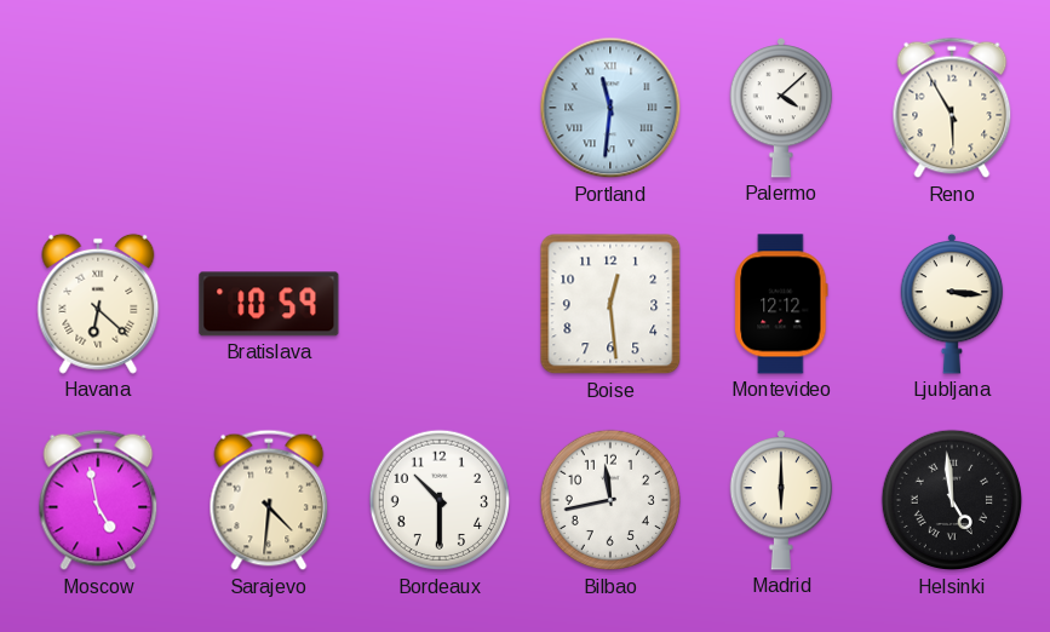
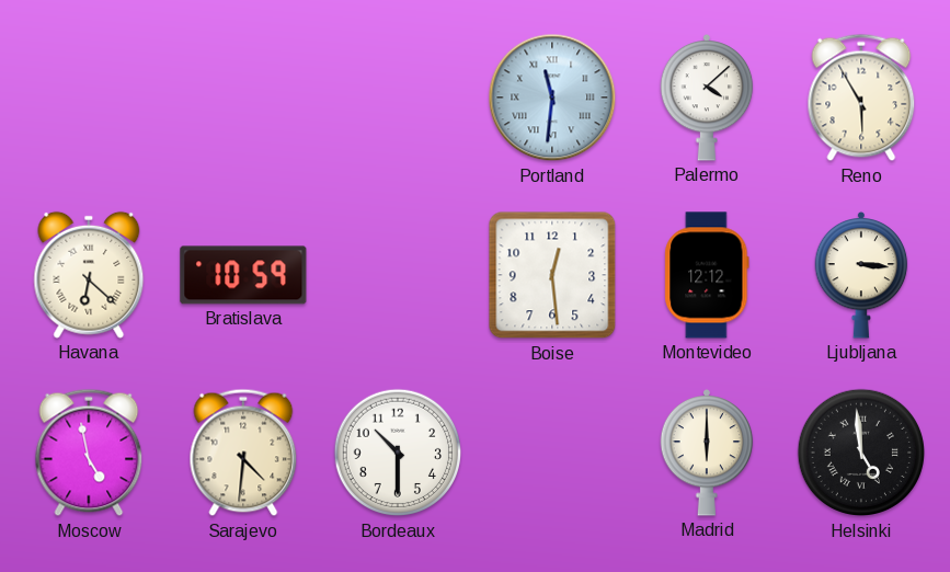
Bilbao: 11:43 -> none
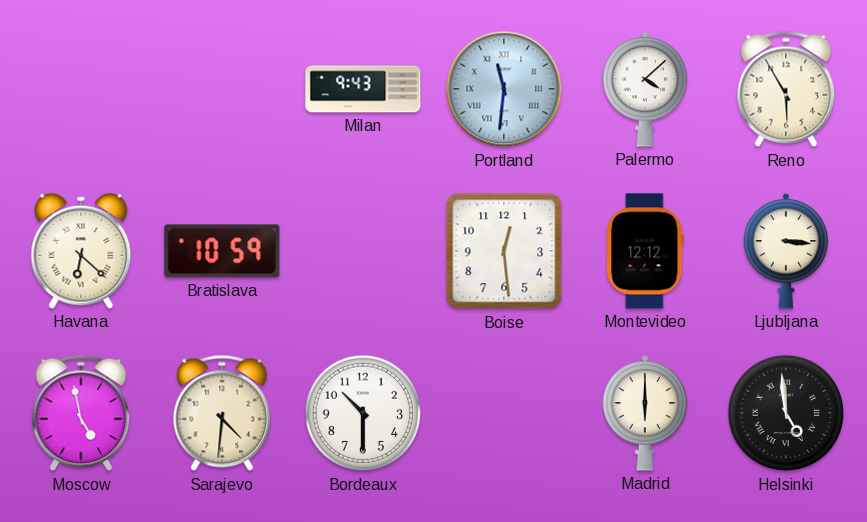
Milan: none -> 9:43
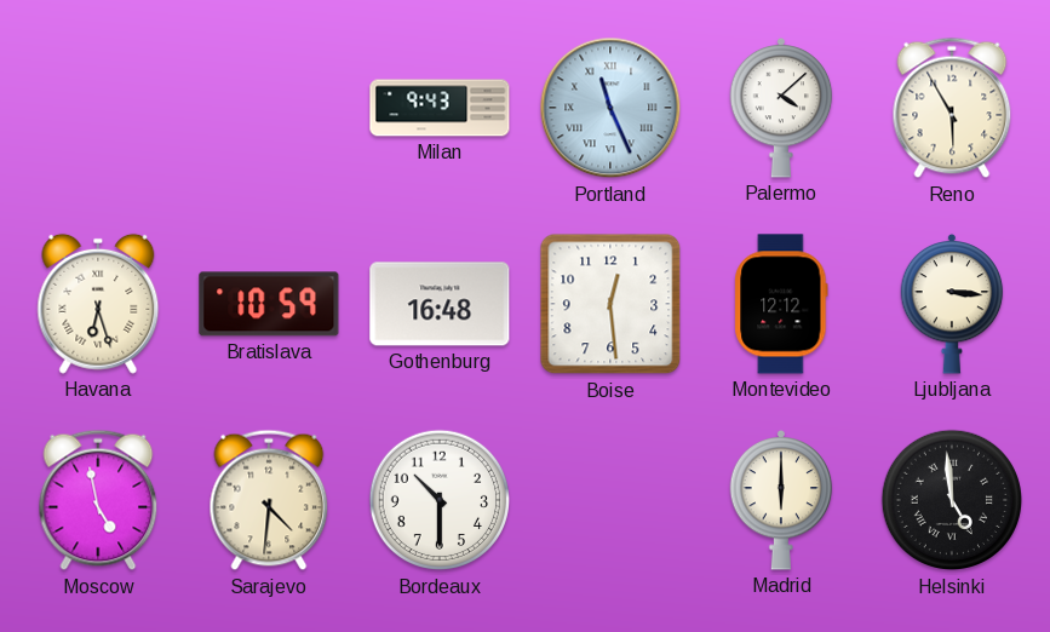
Portland: 11:31 -> 11:26
Havana: 6:22 -> 6:27
Gothenburg: none -> 16:48
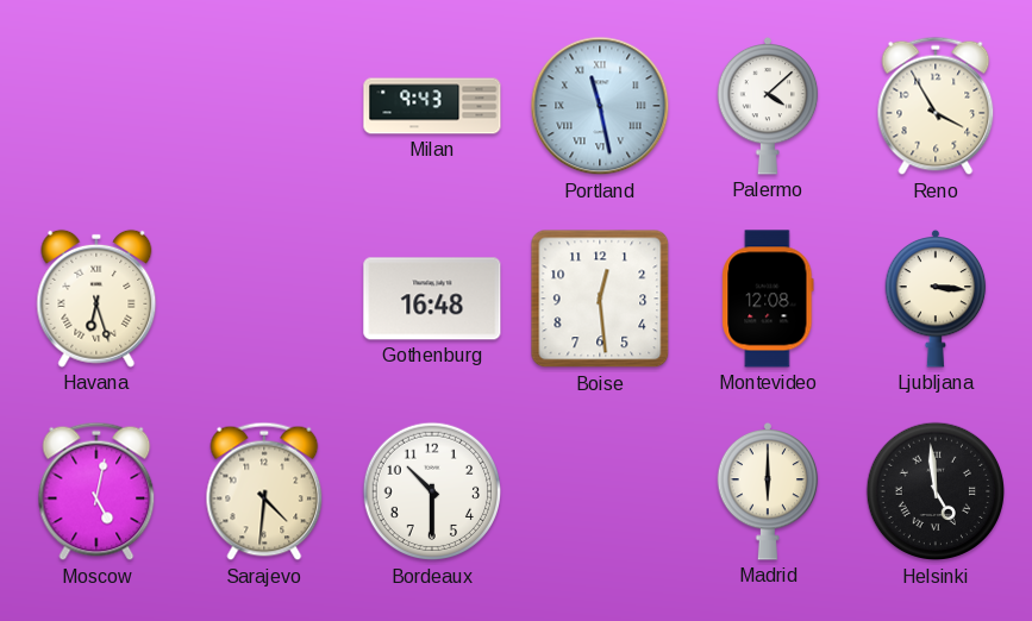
Portland: 11:26 -> 11:28
Reno: 5:55 -> 3:55
Bratislava: 10:59 -> none
Montevideo: 12:12 -> 12:08
Moscow: 4:58 -> 5:02
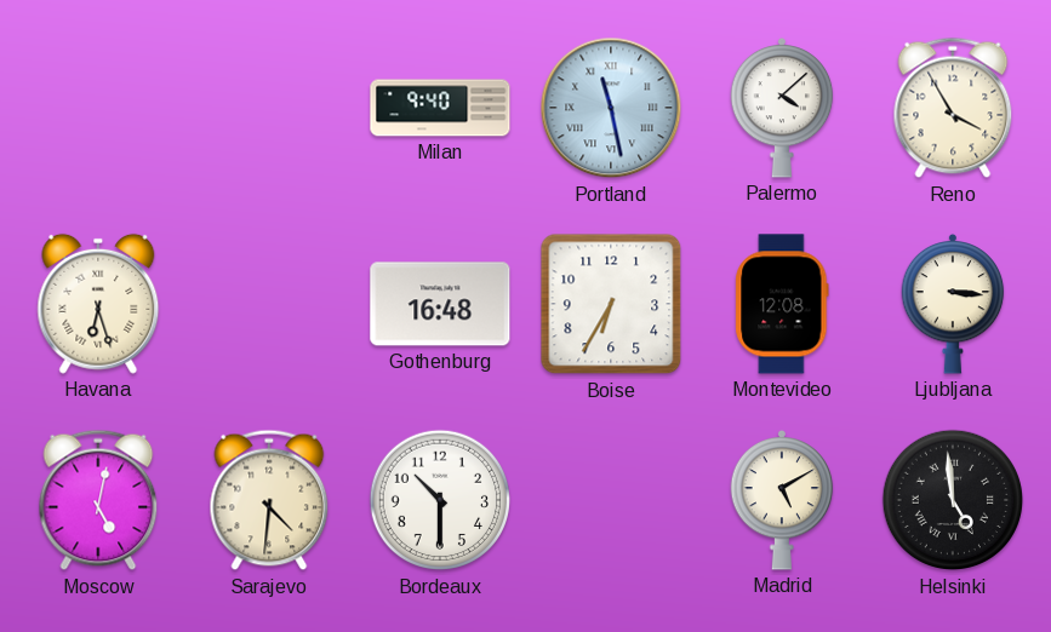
Milan: 9:43 -> 9:40
Boise: 12:29 -> 6:35
Madrid: 6:00 -> 5:10
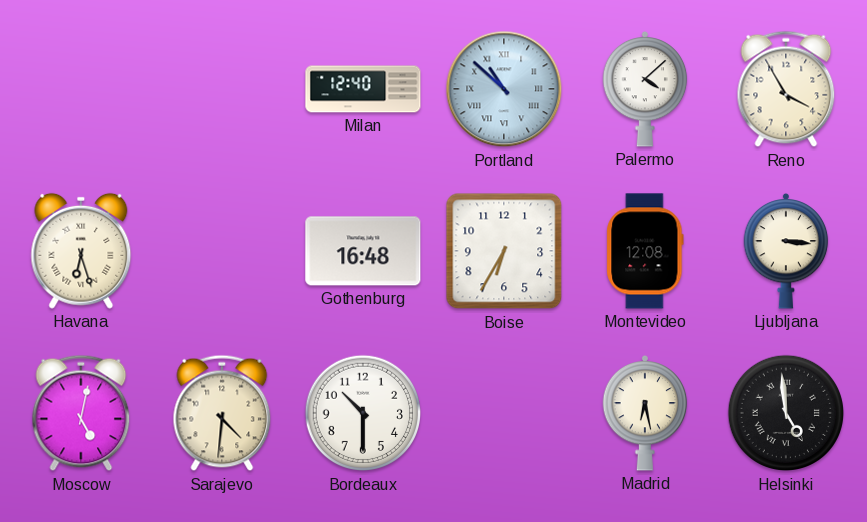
Milan: 9:40 -> 12:40
Portland: 11:28 -> 10:52
Madrid: 5:10 -> 6:28
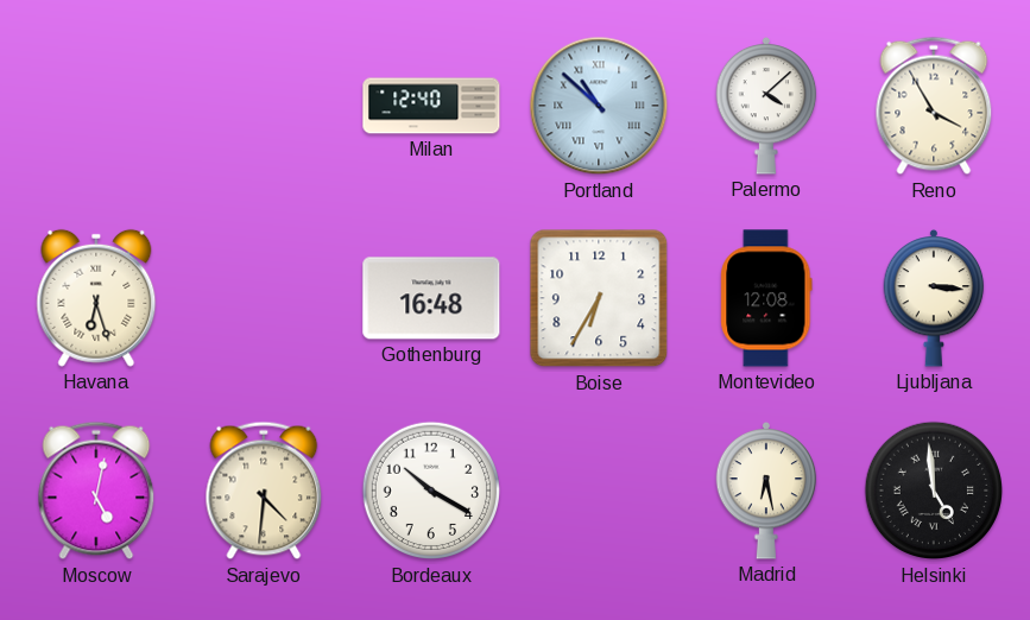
Bordeaux: 10:30 -> 10:20
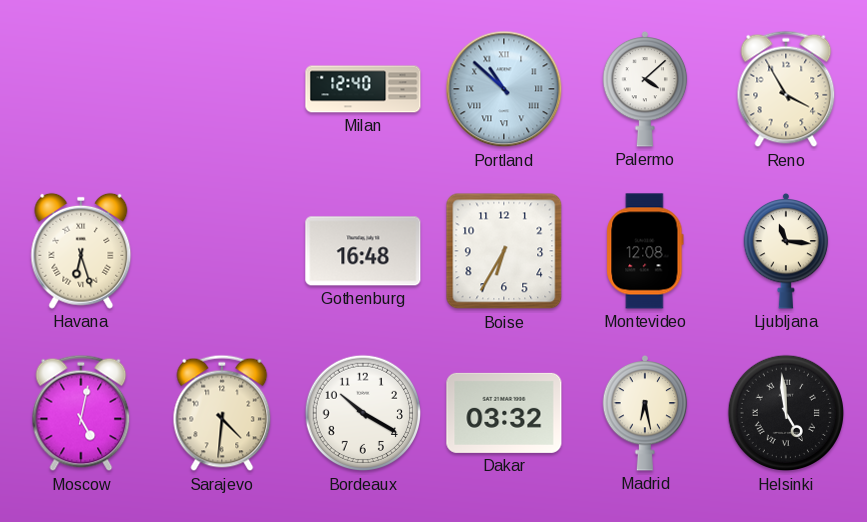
Ljubljana: 3:16 -> 11:16
Dakar: none -> 03:32
